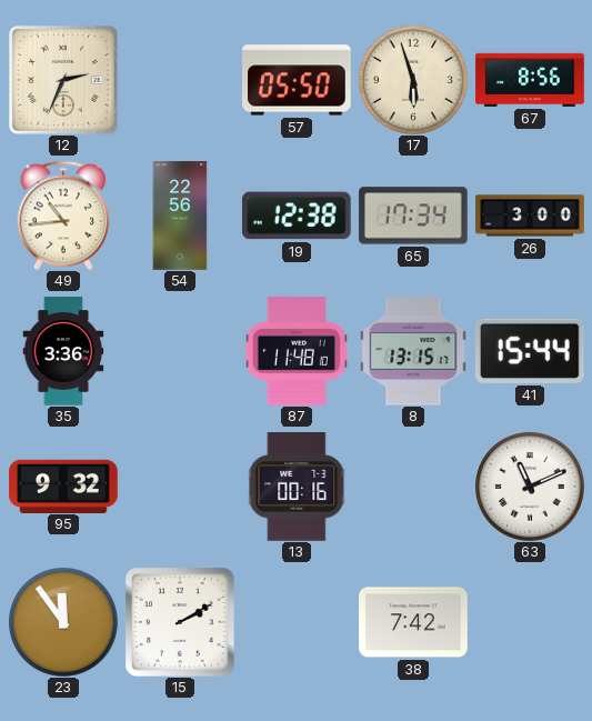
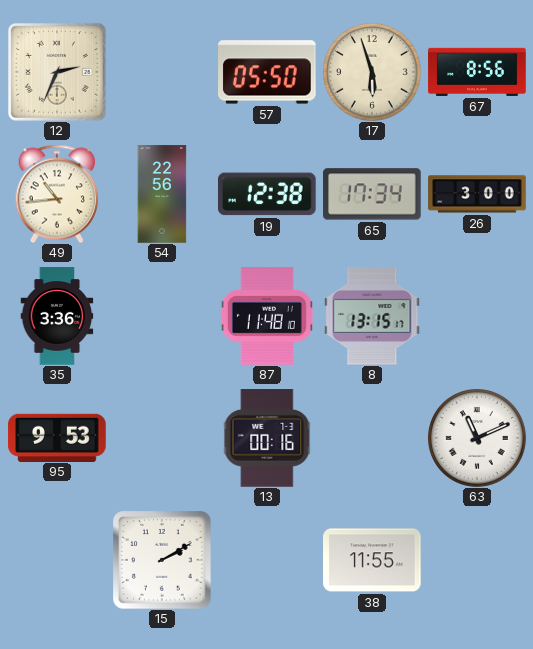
41: 15:44 -> none
95: 9:32 -> 9:53
23: 11:54 -> none
38: 7:42 -> 11:55
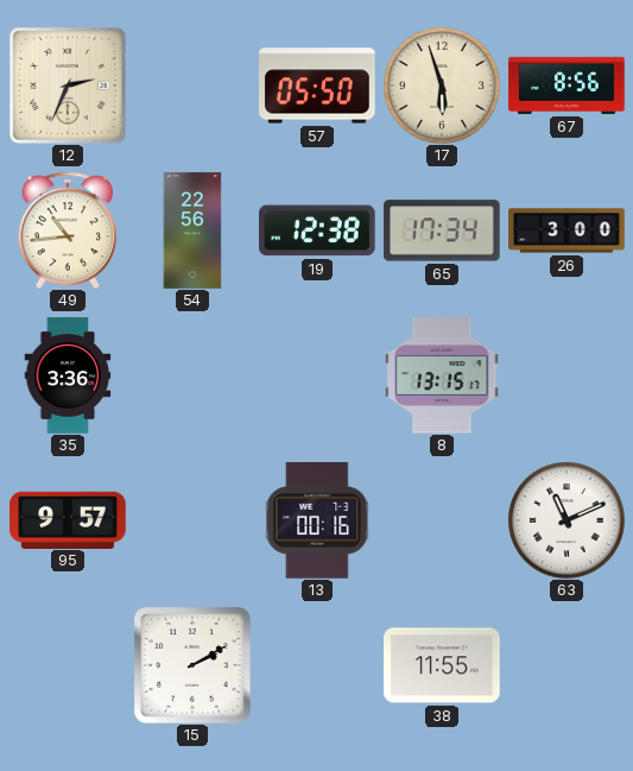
87: 11:48 -> none
95: 9:53 -> 9:57
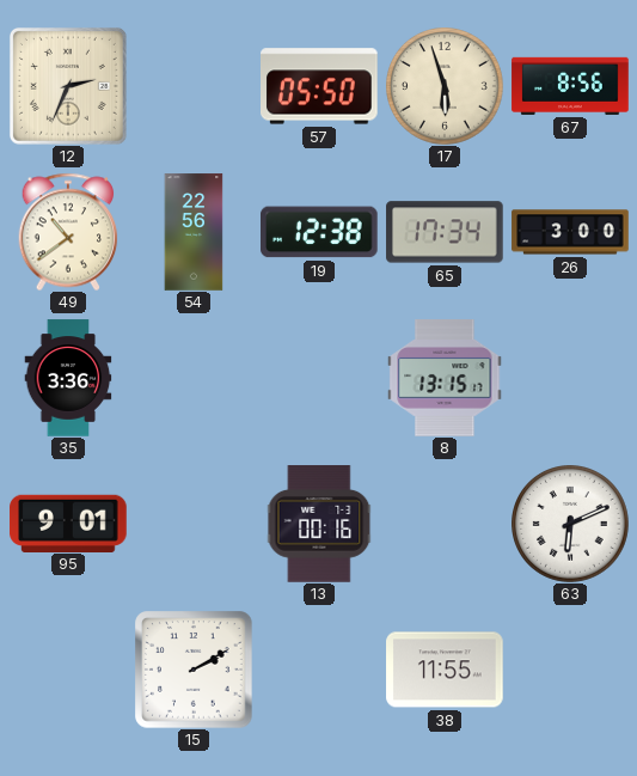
49: 10:44 -> 10:39
95: 9:57 -> 9:01
63: 11:11 -> 6:11
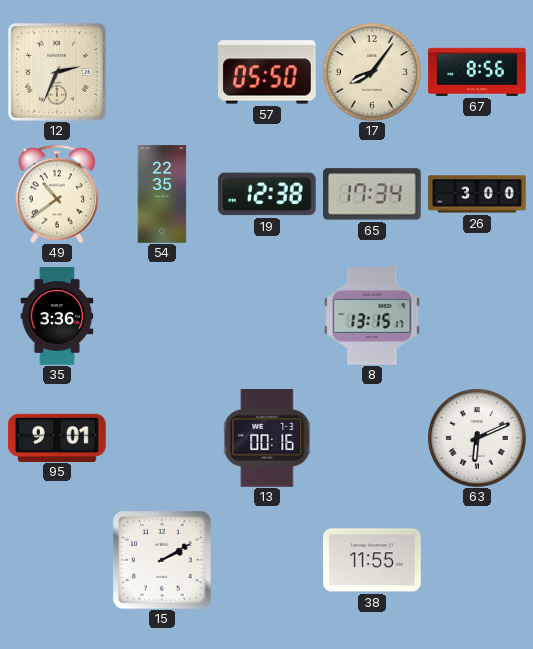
17: 5:57 -> 8:06
54: 22:56 -> 22:35
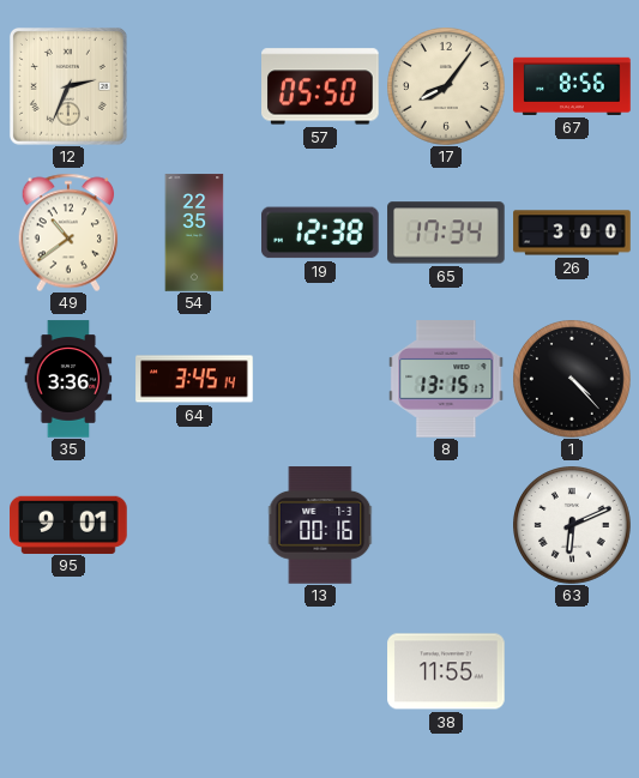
64: none -> 3:45
1: none -> 4:23
15: 2:10 -> none
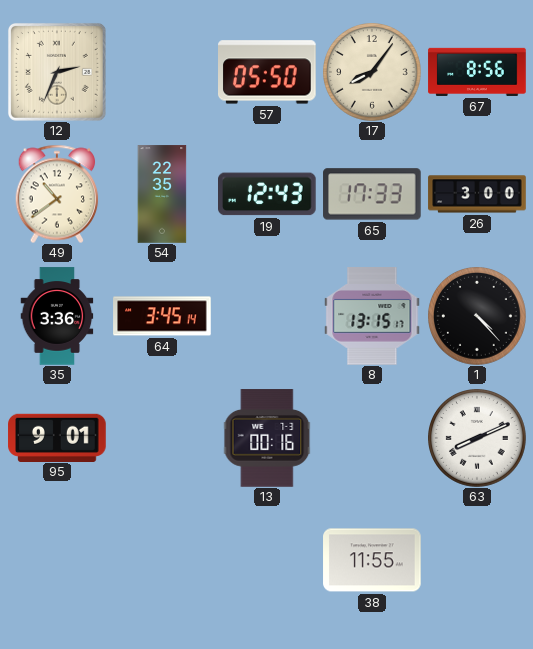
19: 12:38 -> 12:43
65: 17:34 -> 17:33
63: 6:11 -> 8:11
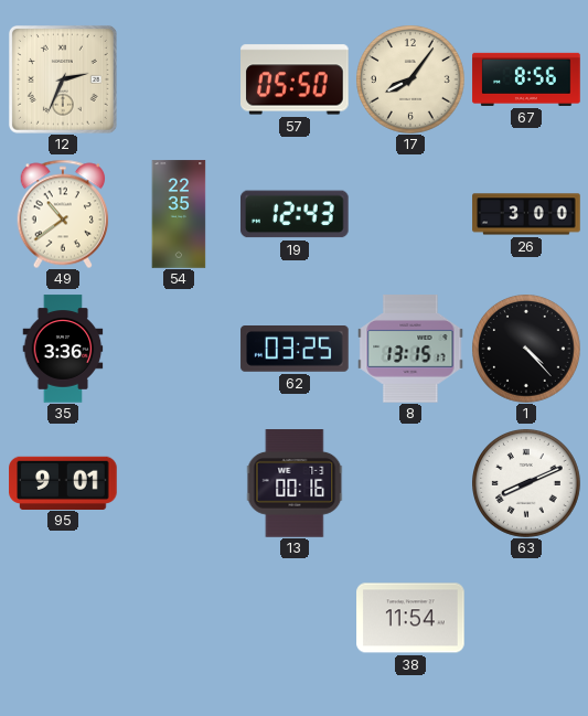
65: 17:33 -> none
64: 3:45 -> none
62: none -> 03:25
38: 11:55 -> 11:54
